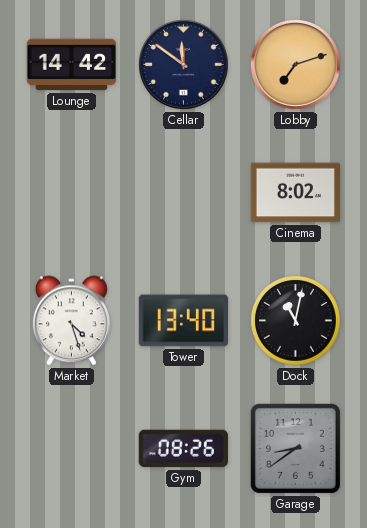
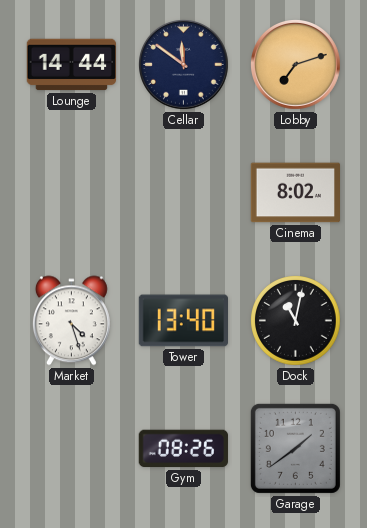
Lounge: 14:42 -> 14:44
Garage: 8:39 -> 1:39
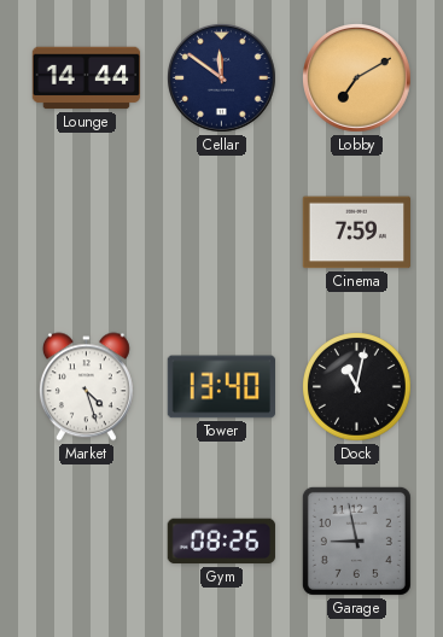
Lobby: 7:12 -> 7:10
Cinema: 8:02 -> 7:59
Garage: 1:39 -> 8:58
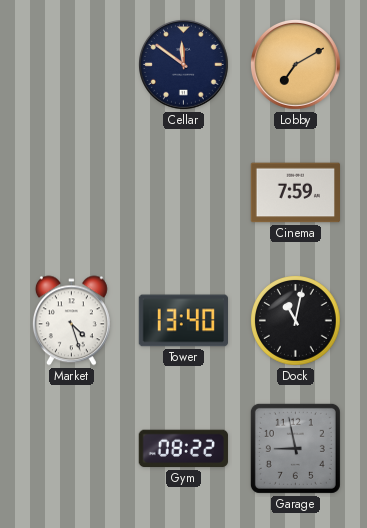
Lounge: 14:44 -> none
Gym: 08:26 -> 08:22
